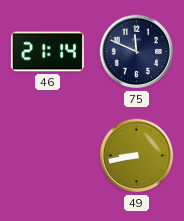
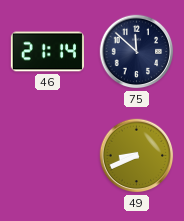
75: 11:49 -> 11:52
49: 8:43 -> 8:41
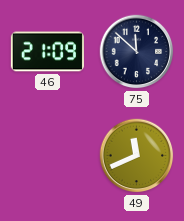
46: 21:14 -> 21:09
49: 8:41 -> 11:41
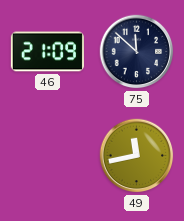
49: 11:41 -> 11:43
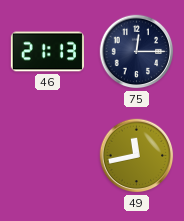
46: 21:09 -> 21:13
75: 11:52 -> 12:15
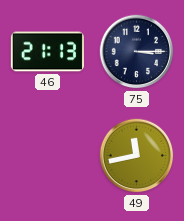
75: 12:15 -> 3:15
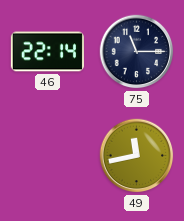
46: 21:13 -> 22:14
75: 3:15 -> 11:15
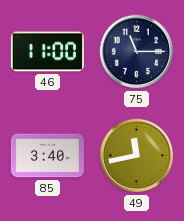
46: 22:14 -> 11:00
85: none -> 3:40
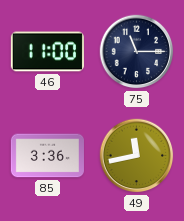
85: 3:40 -> 3:36
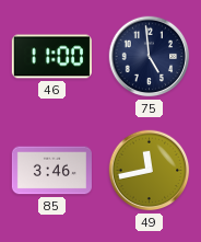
75: 11:15 -> 4:59
85: 3:36 -> 3:46
